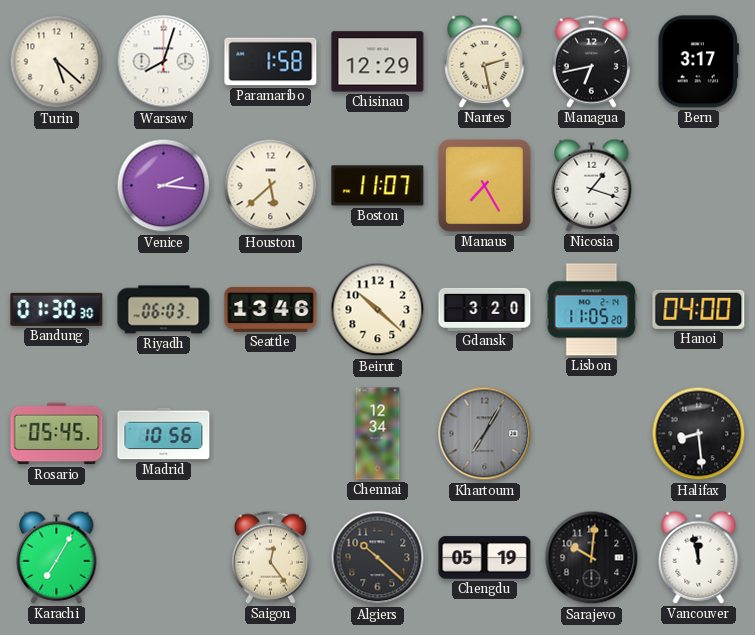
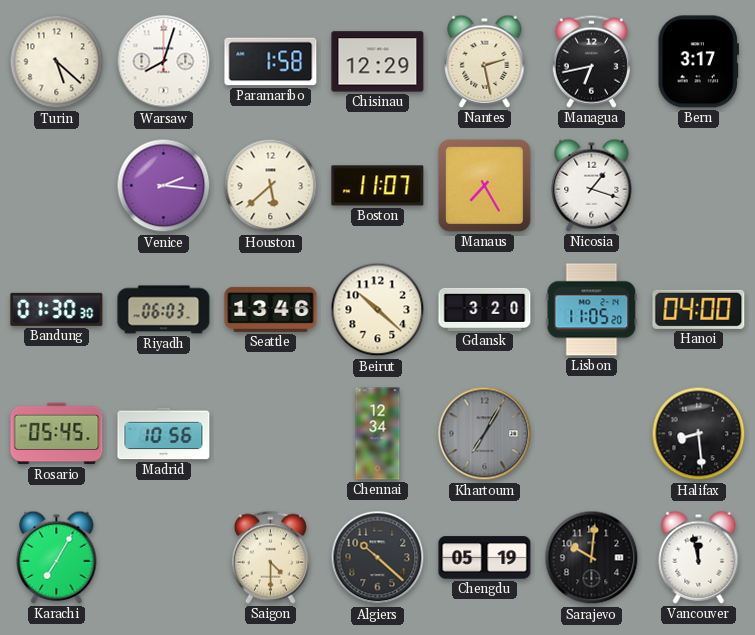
Saigon: 12:24 -> 4:30
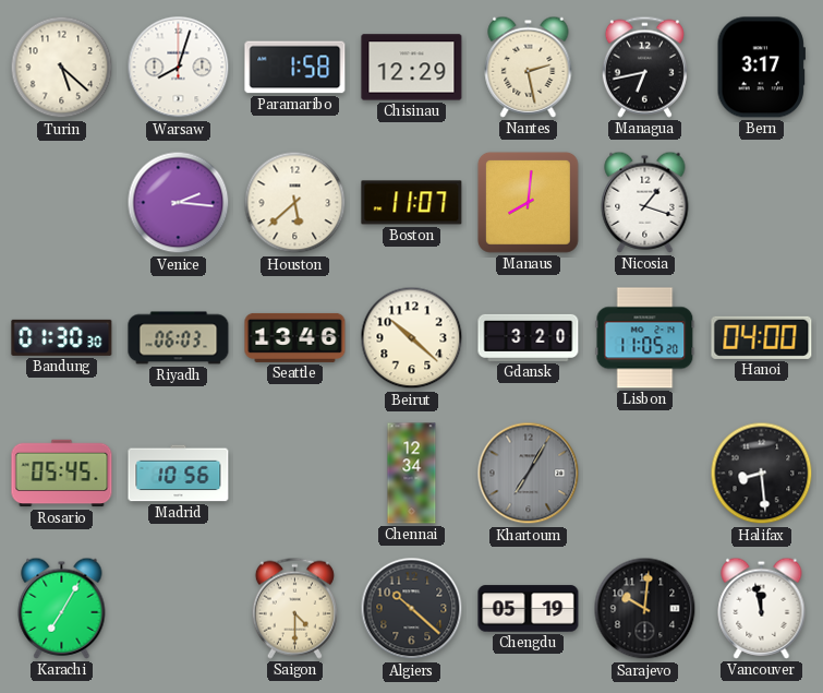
Manaus: 7:25 -> 8:01
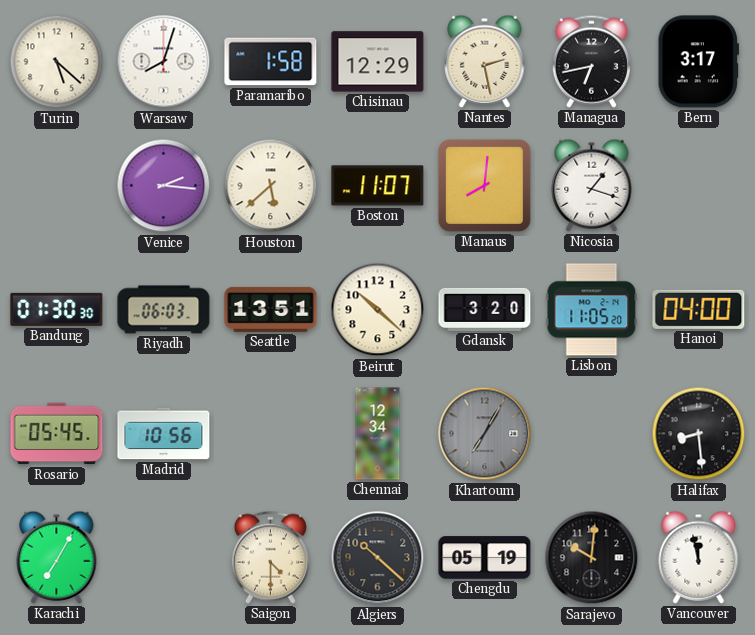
Seattle: 13:46 -> 13:51
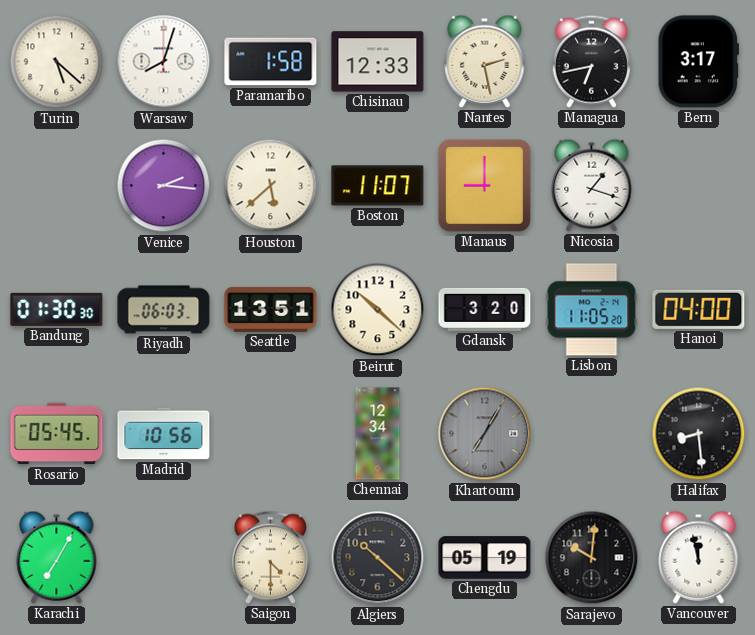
Chisinau: 12:29 -> 12:33
Manaus: 8:01 -> 9:00
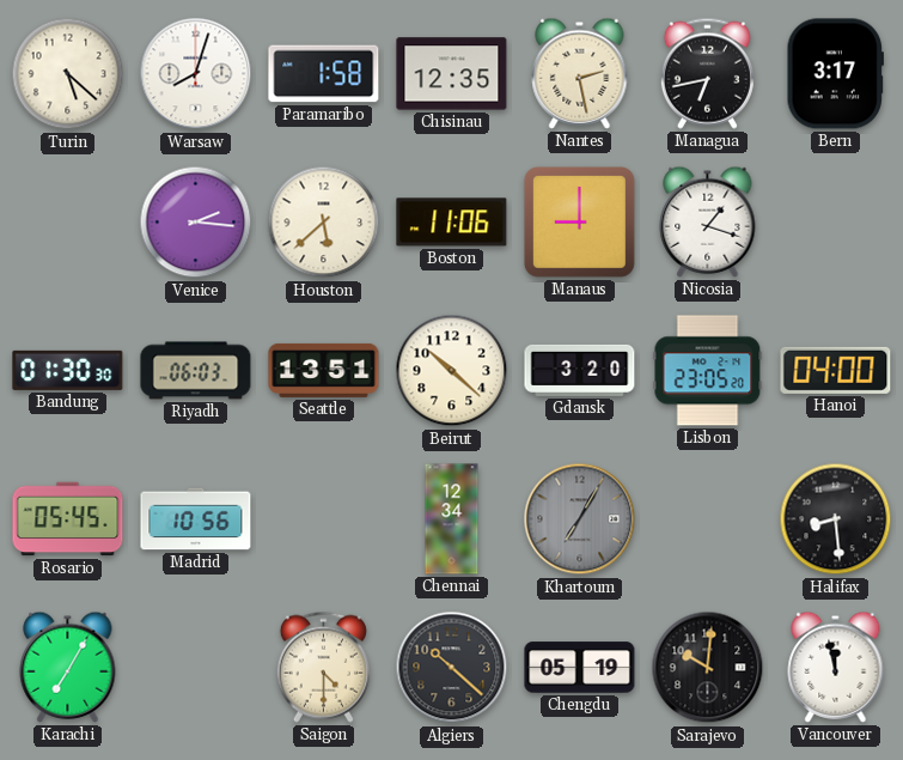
Chisinau: 12:33 -> 12:35
Boston: 11:07 -> 11:06
Lisbon: 11:05 -> 23:05
